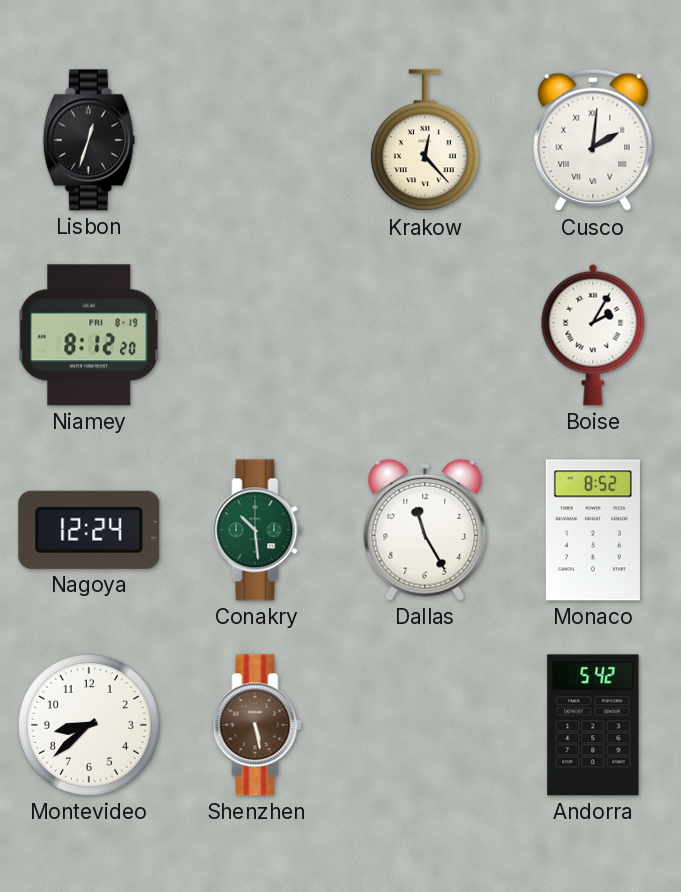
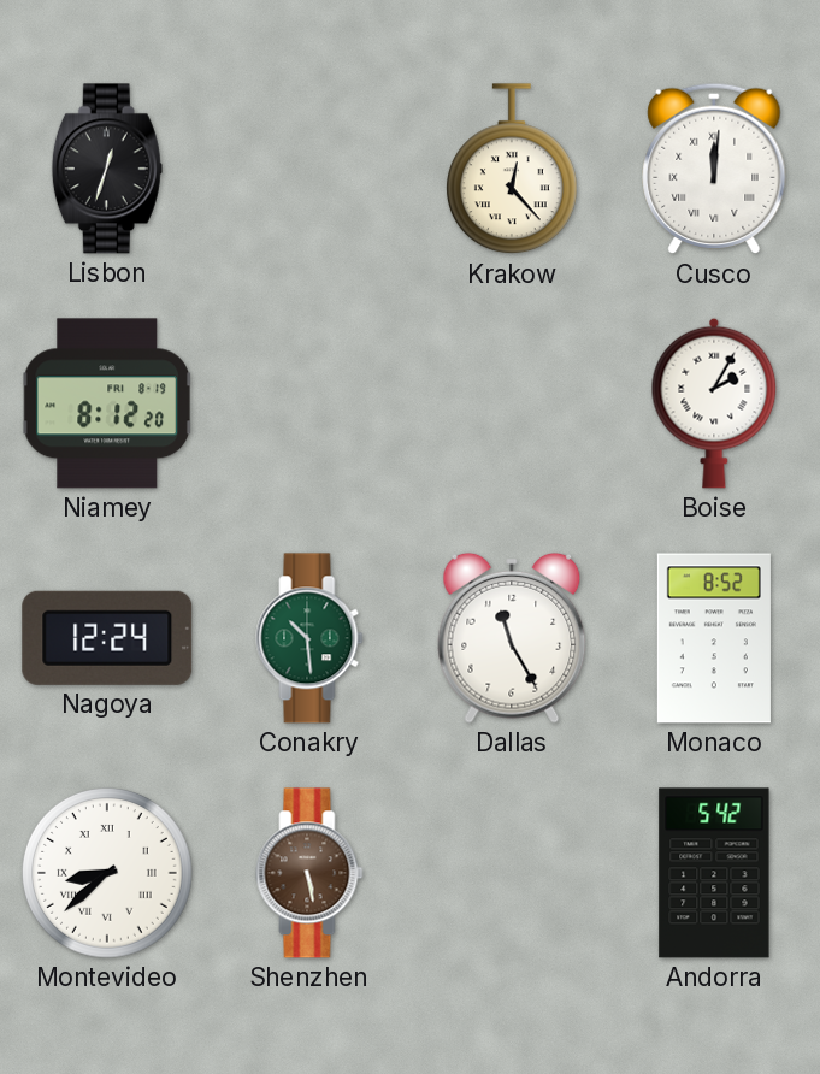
Cusco: 2:01 -> 12:01
Montevideo numerals: Arabic -> Roman
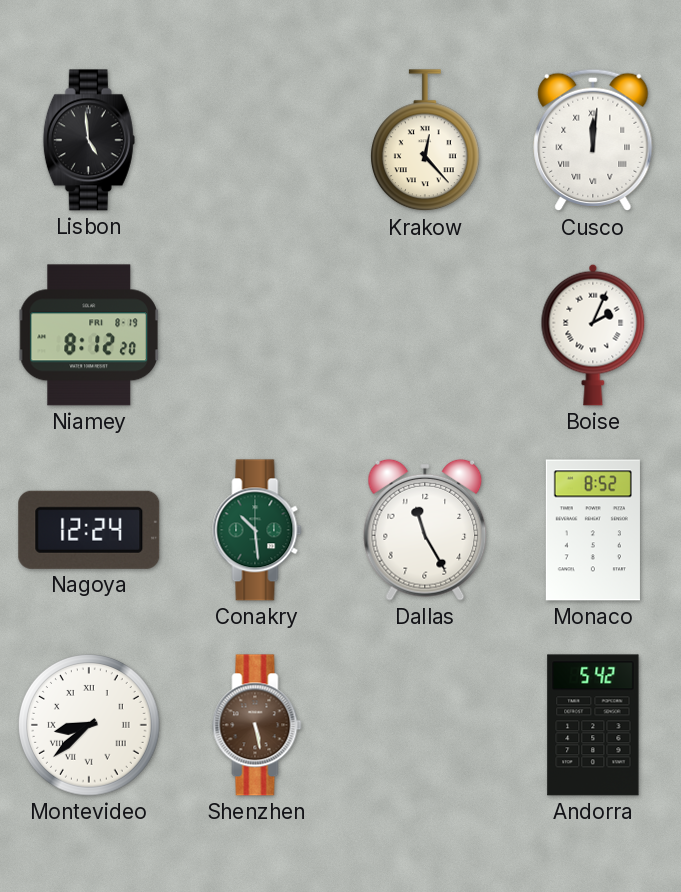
Lisbon: 12:33 -> 4:59
Boise: 2:05 -> 2:04
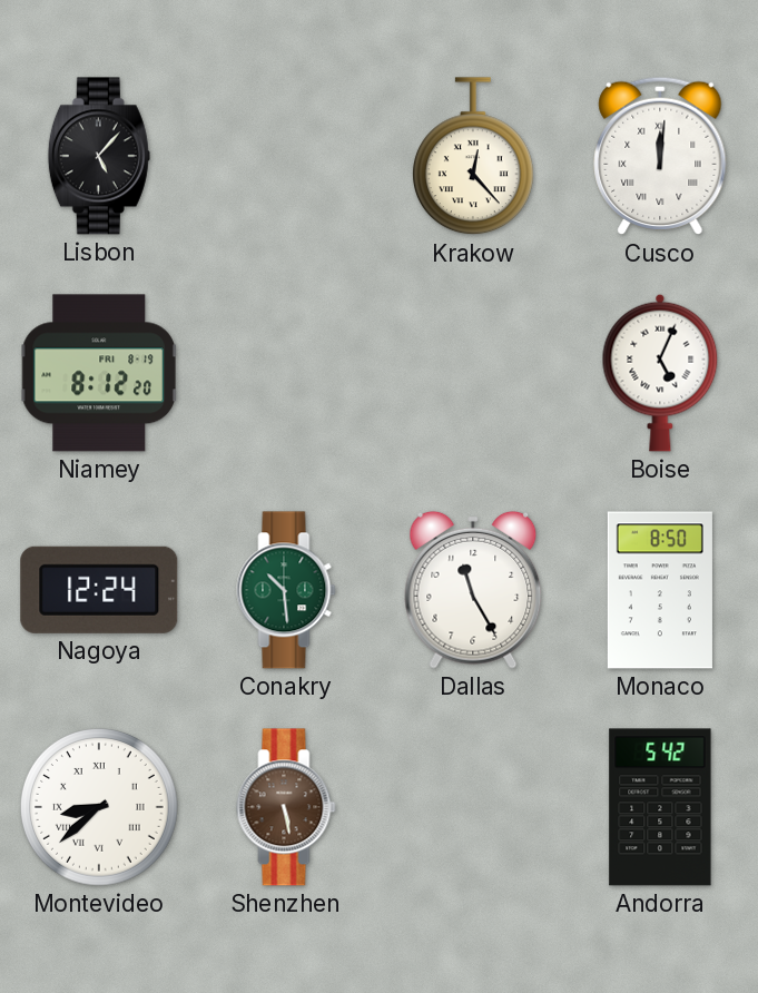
Lisbon: 4:59 -> 5:07
Boise: 2:04 -> 5:04
Monaco: 8:52 -> 8:50
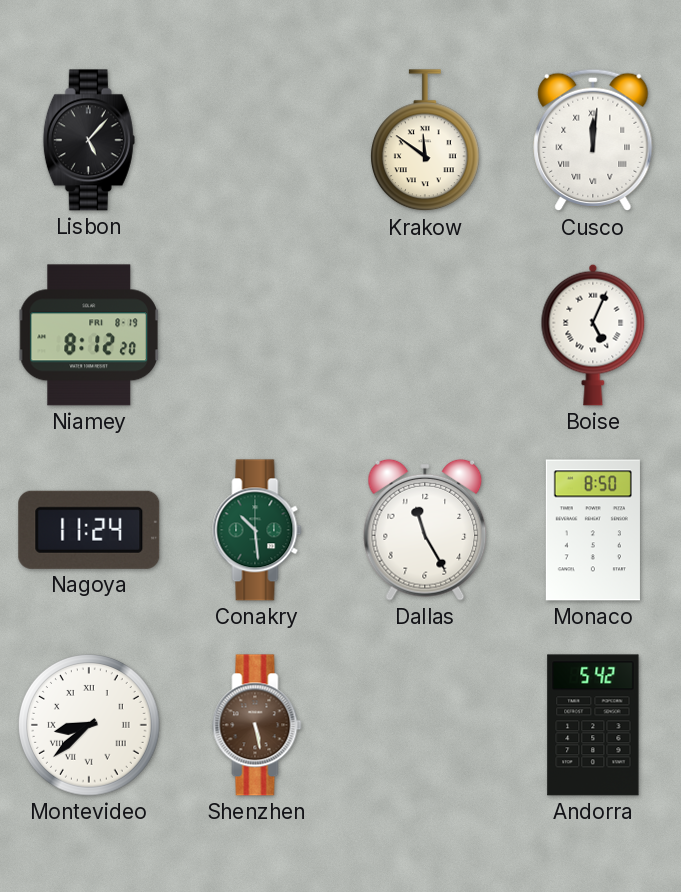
Krakow: 12:23 -> 11:51
Nagoya: 12:24 -> 11:24
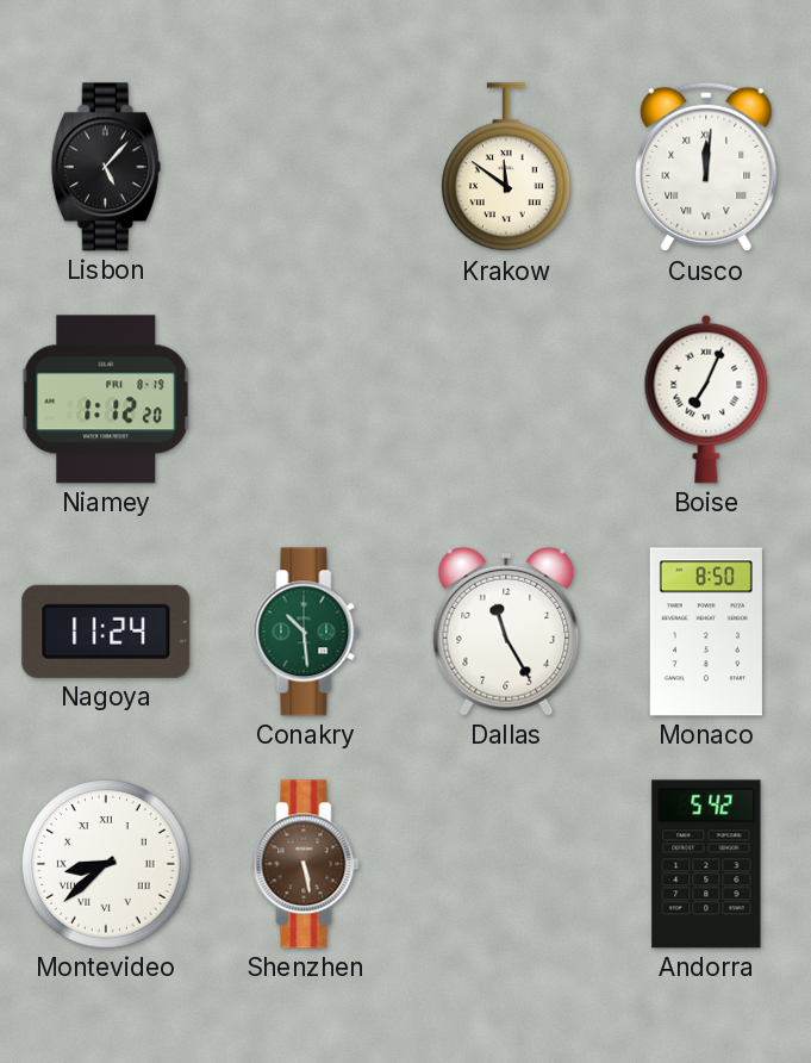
Niamey: 8:12 -> 1:12
Boise: 5:04 -> 7:04
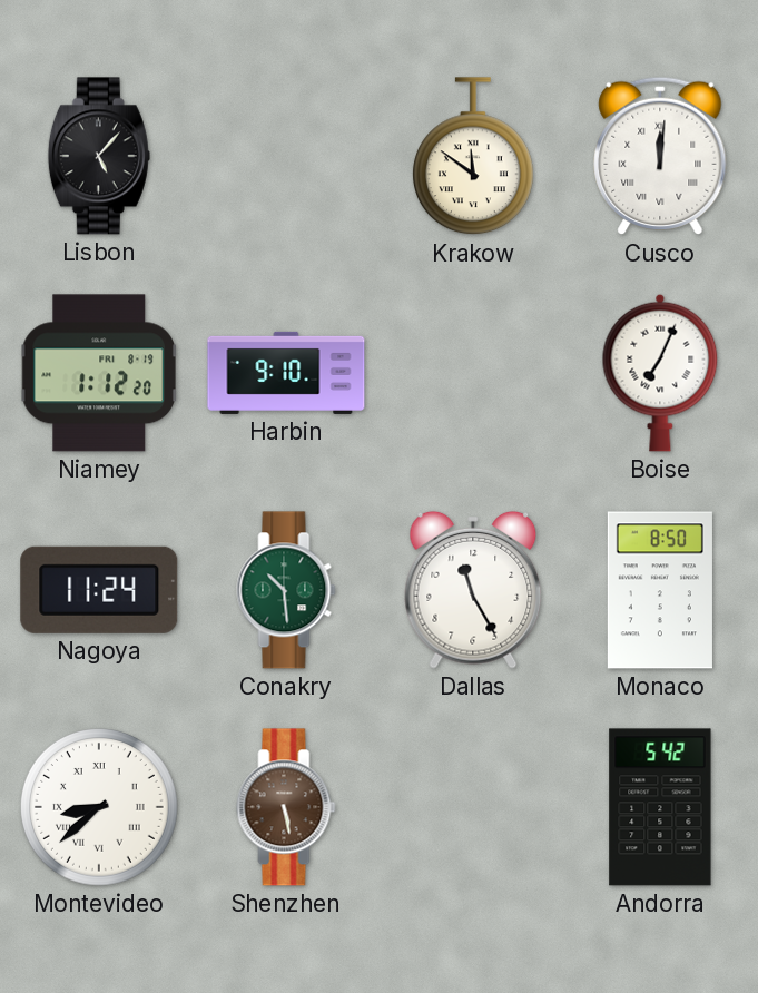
Harbin: none -> 9:10
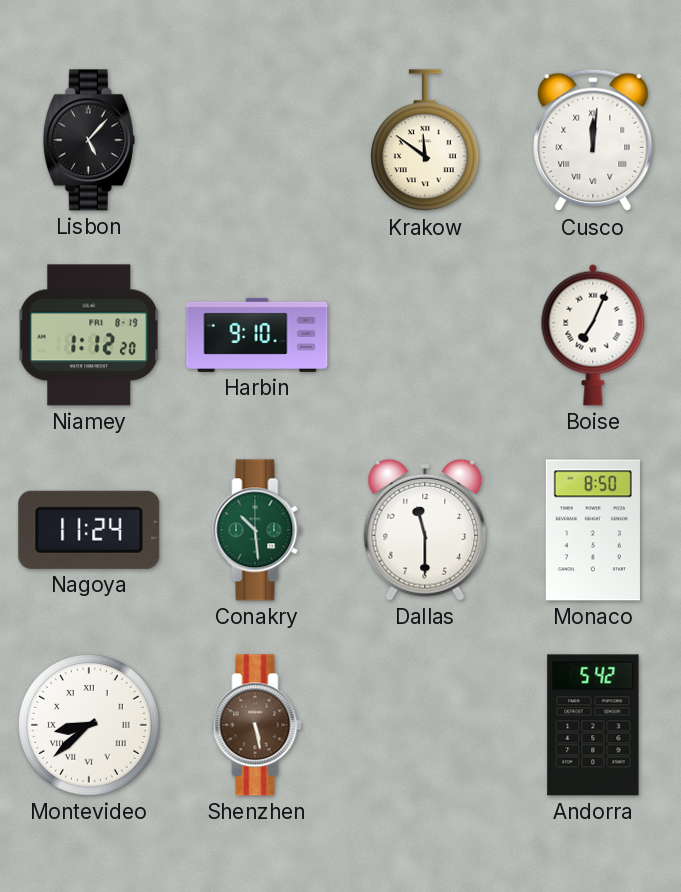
Dallas: 11:25 -> 11:30
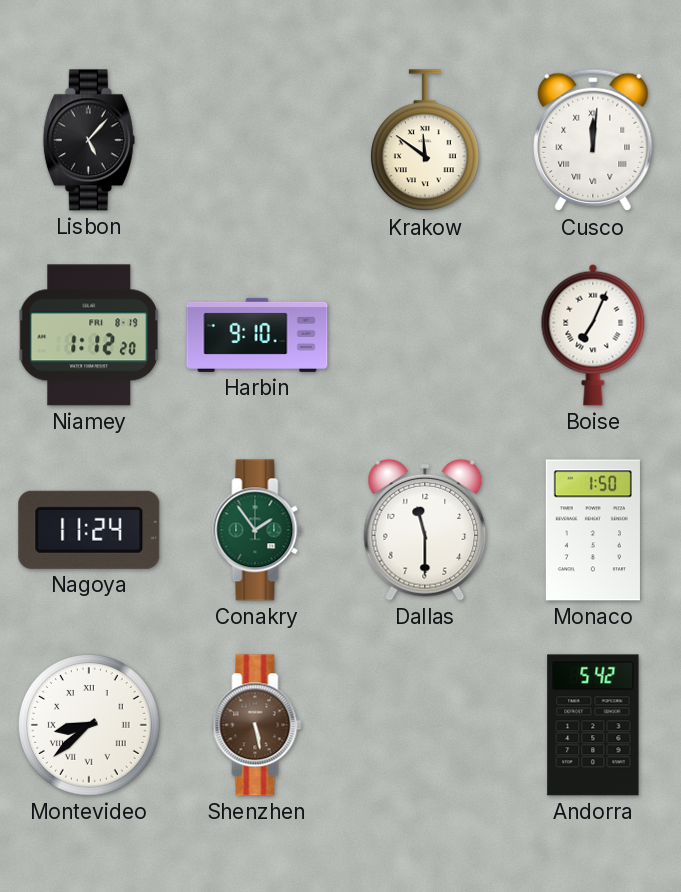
Conakry: 10:29 -> 1:54
Monaco: 8:50 -> 1:50
